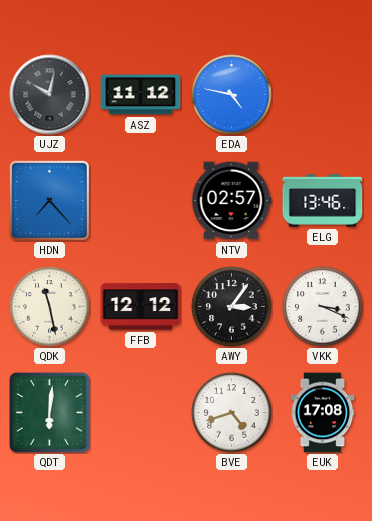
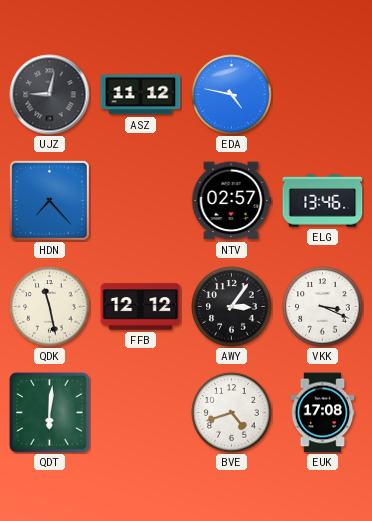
UJZ: 10:02 -> 9:02
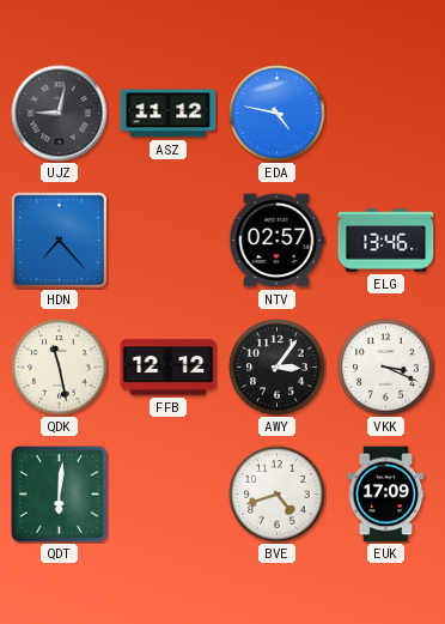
EUK: 17:08 -> 17:09
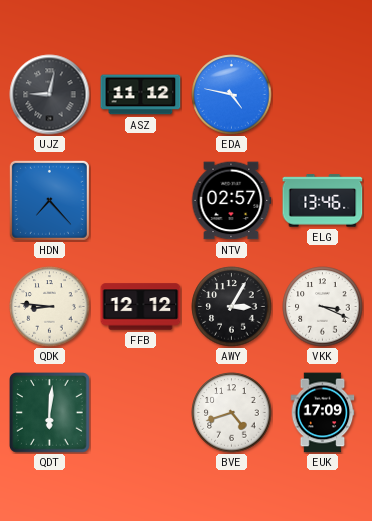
QDK: 11:28 -> 8:46
AWY: 3:06 -> 3:05
